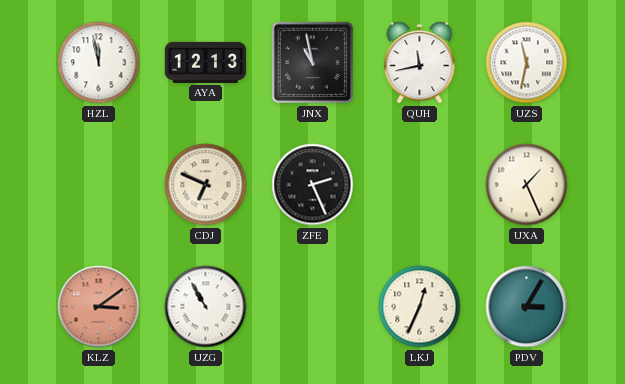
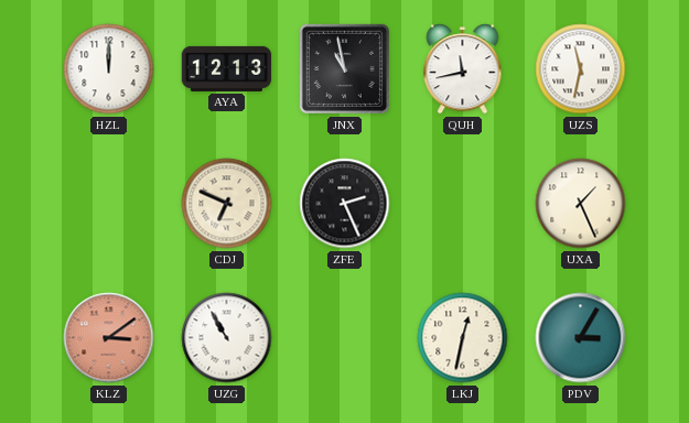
HZL: 11:58 -> 12:00
LKJ: 12:34 -> 12:32
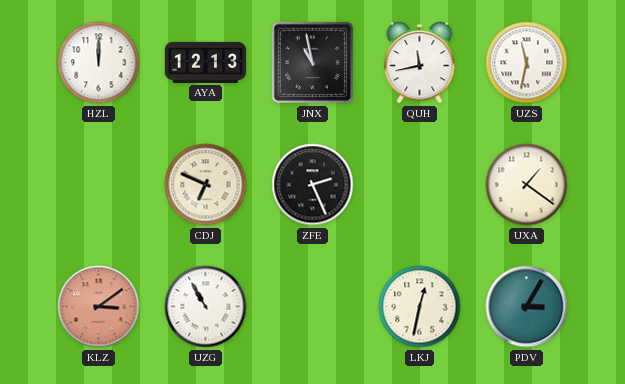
UXA: 1:26 -> 1:21
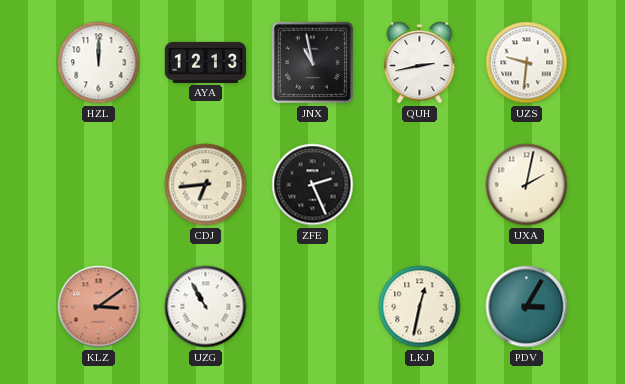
QUH: 11:43 -> 2:43
UZS: 11:32 -> 9:31
CDJ: 6:49 -> 6:44
UXA: 1:21 -> 2:02
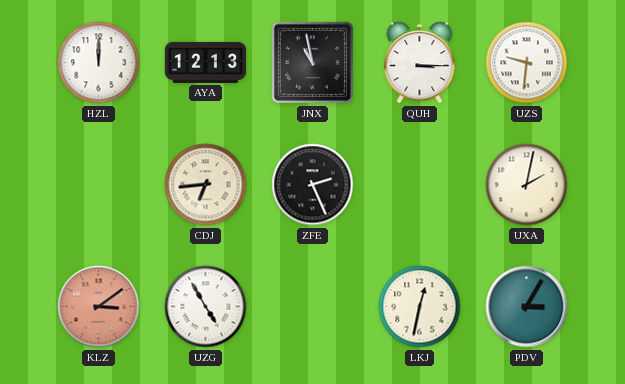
QUH: 2:43 -> 3:15
UZG: 10:55 -> 4:55
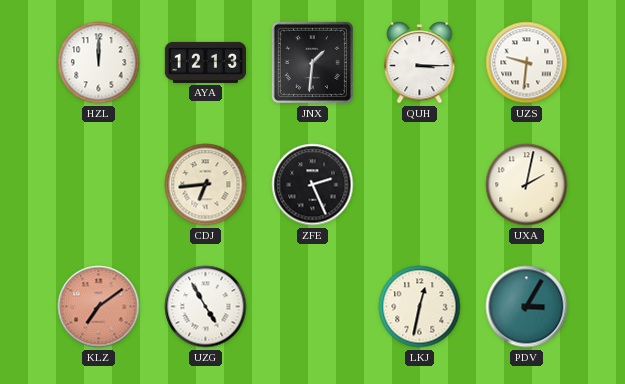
JNX: 10:58 -> 1:31
KLZ: 3:09 -> 7:09
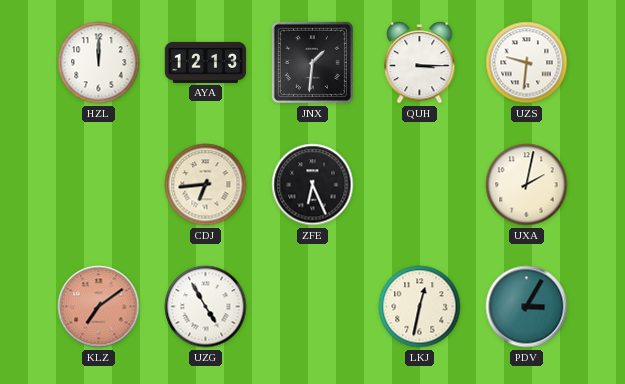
ZFE: 2:26 -> 6:26
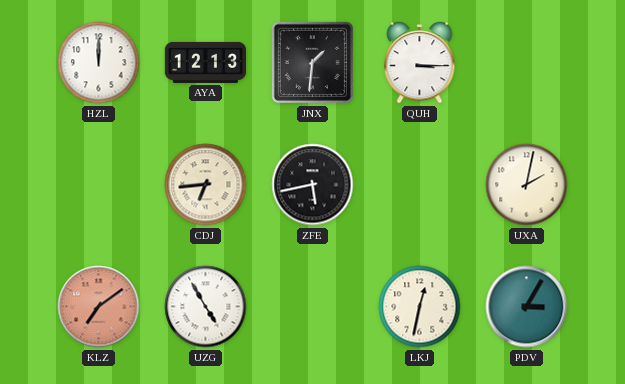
UZS: 9:31 -> none
ZFE: 6:26 -> 5:43
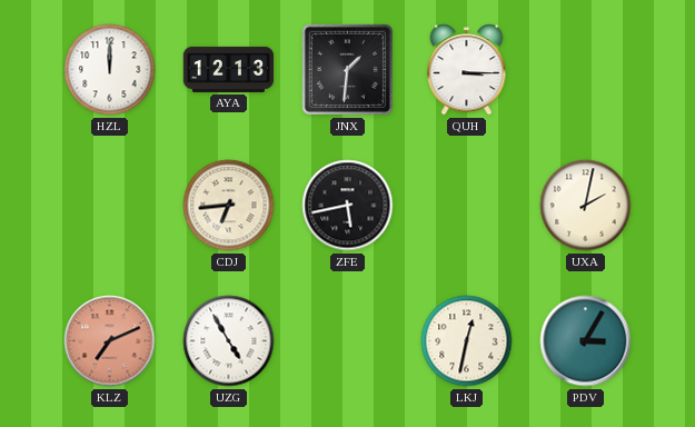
KLZ: 7:09 -> 7:11
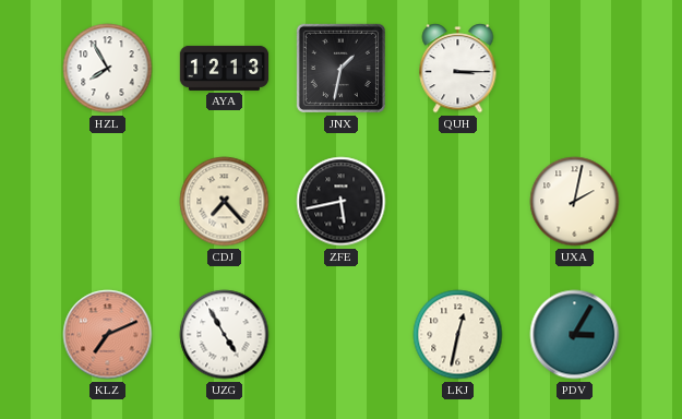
HZL: 12:00 -> 7:55
JNX: 1:31 -> 1:32
CDJ: 6:44 -> 7:23
